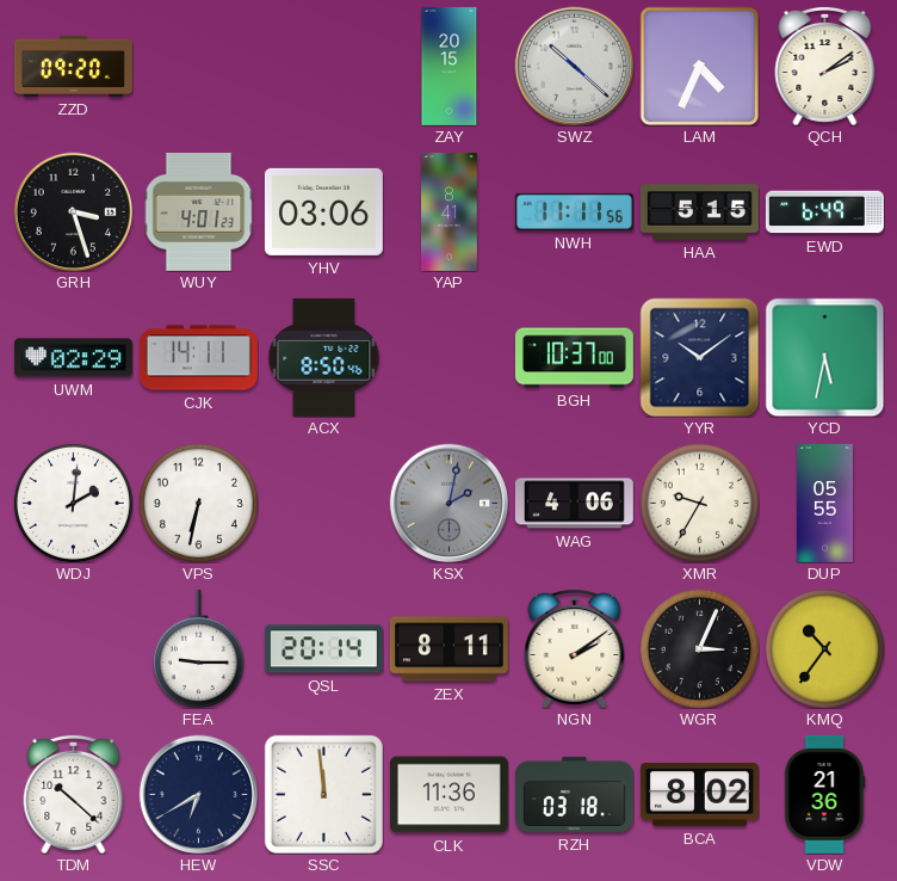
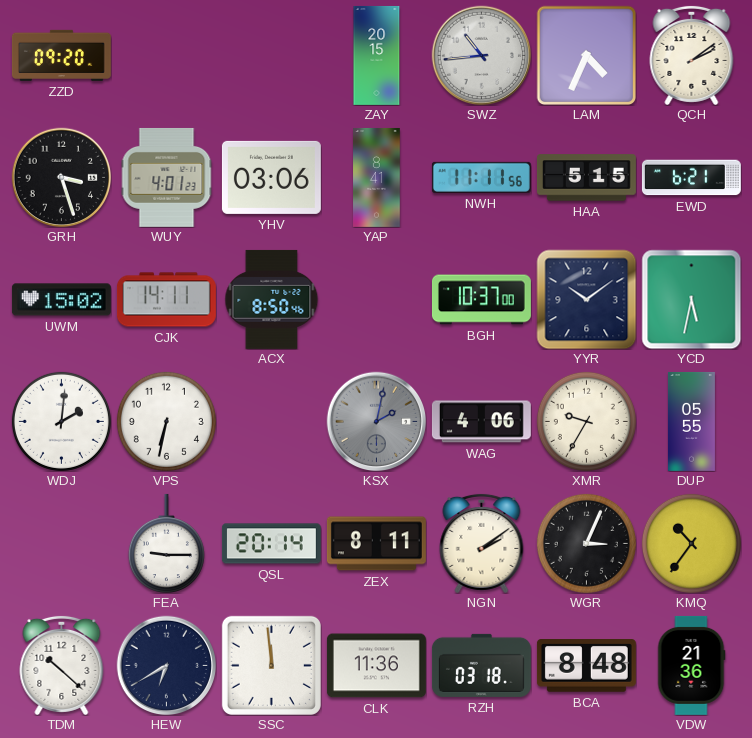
SWZ: 10:22 -> 10:44
EWD: 6:49 -> 6:21
UWM: 02:29 -> 15:02
BCA: 8:02 -> 8:48
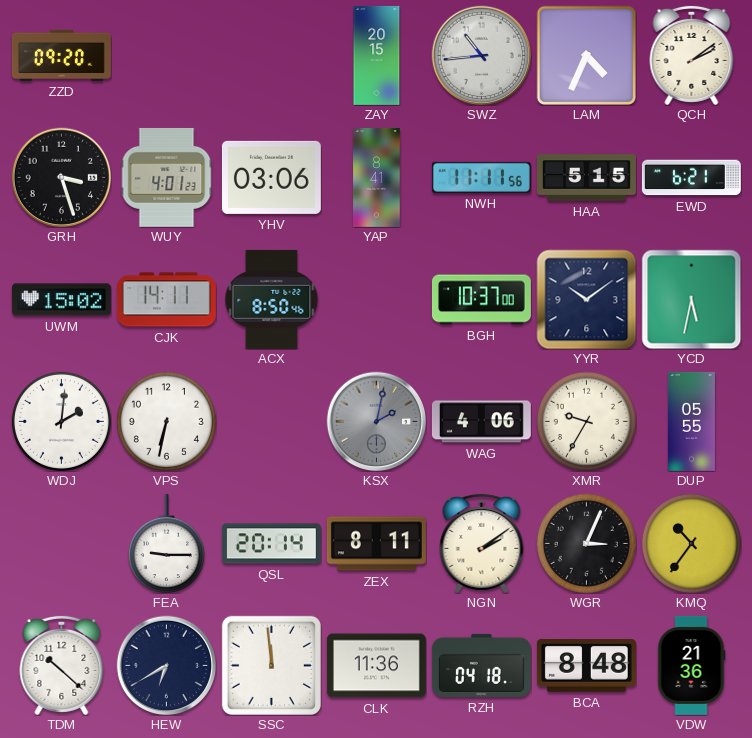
RZH: 03:18 -> 04:18
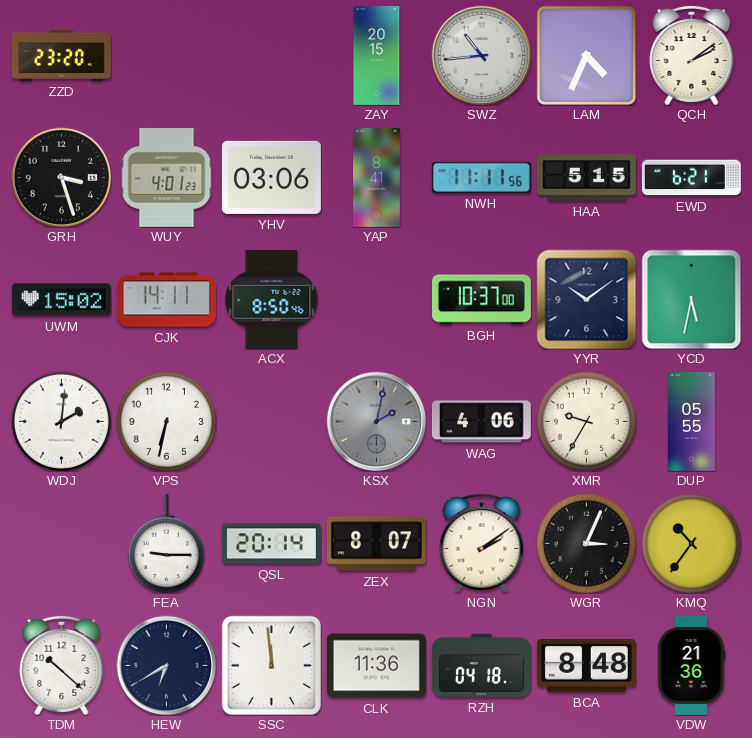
ZZD: 09:20 -> 23:20
ZEX: 8:11 -> 8:07
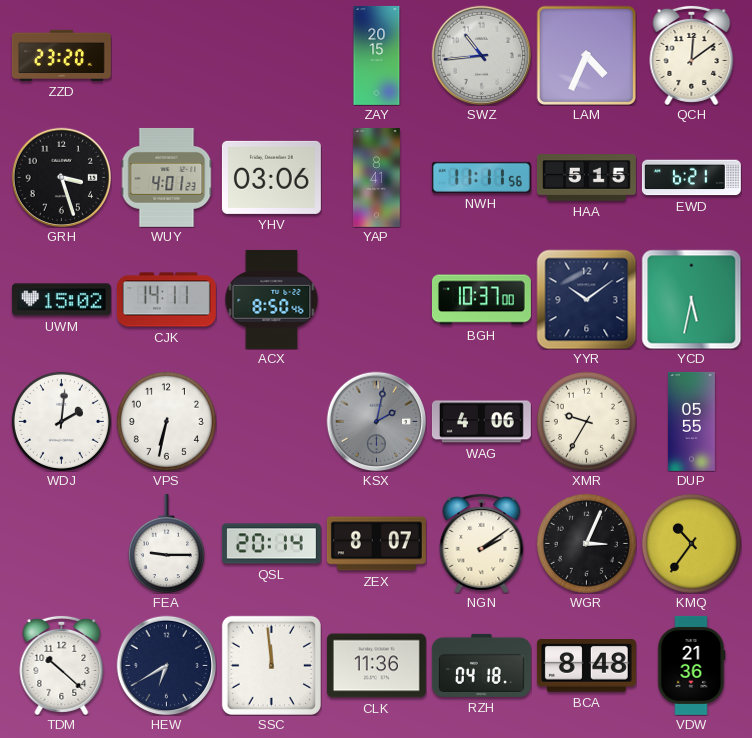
QCH: 2:09 -> 12:09
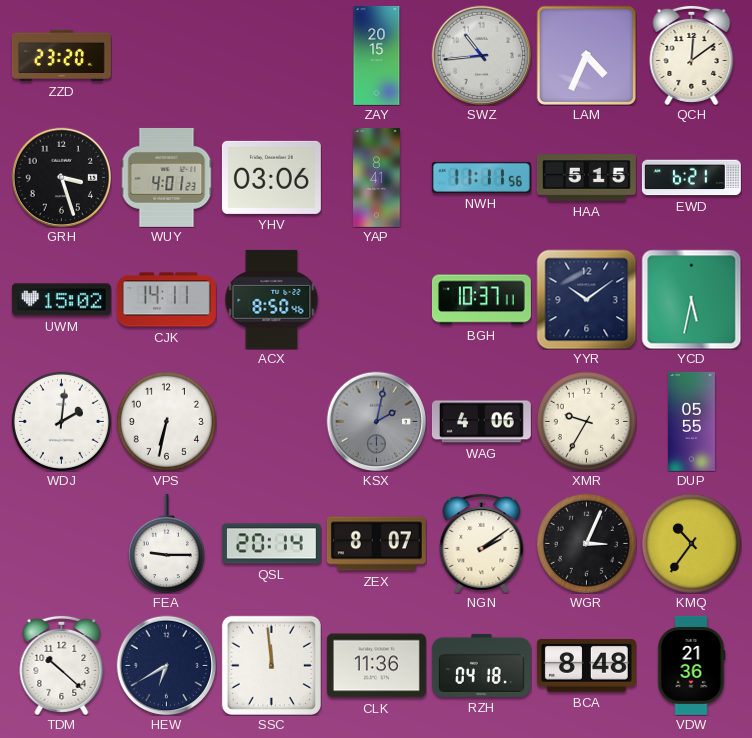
BGH: 10:37:00 -> 10:37:11
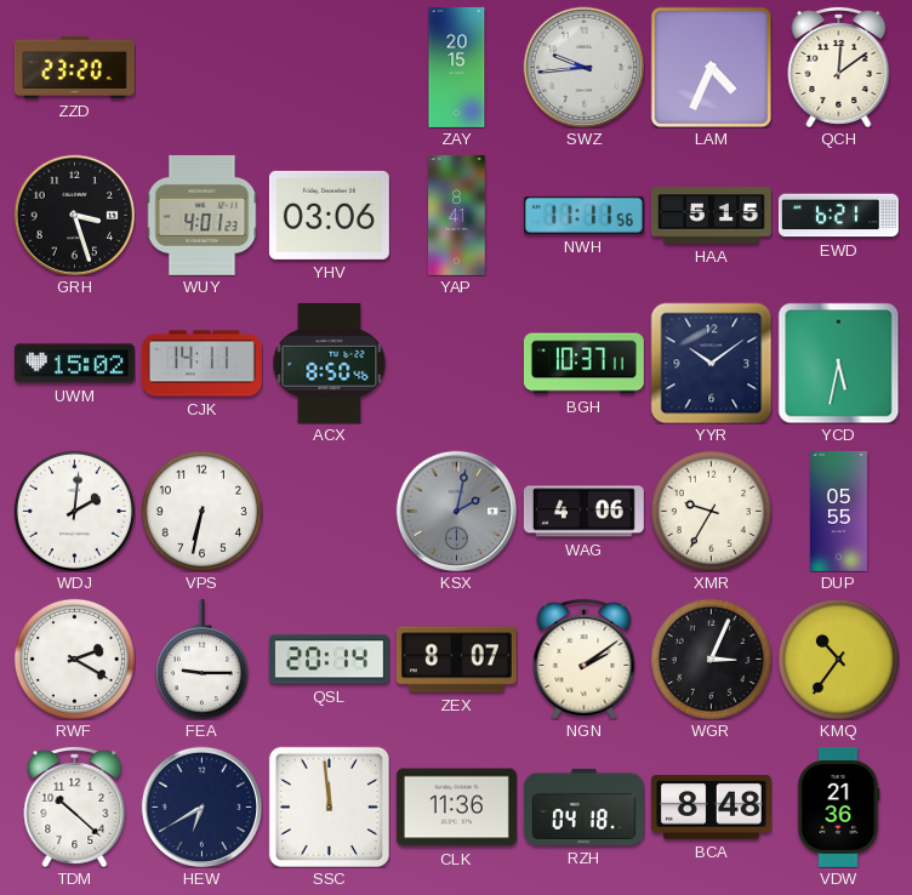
SWZ: 10:44 -> 9:44
RWF: none -> 2:20
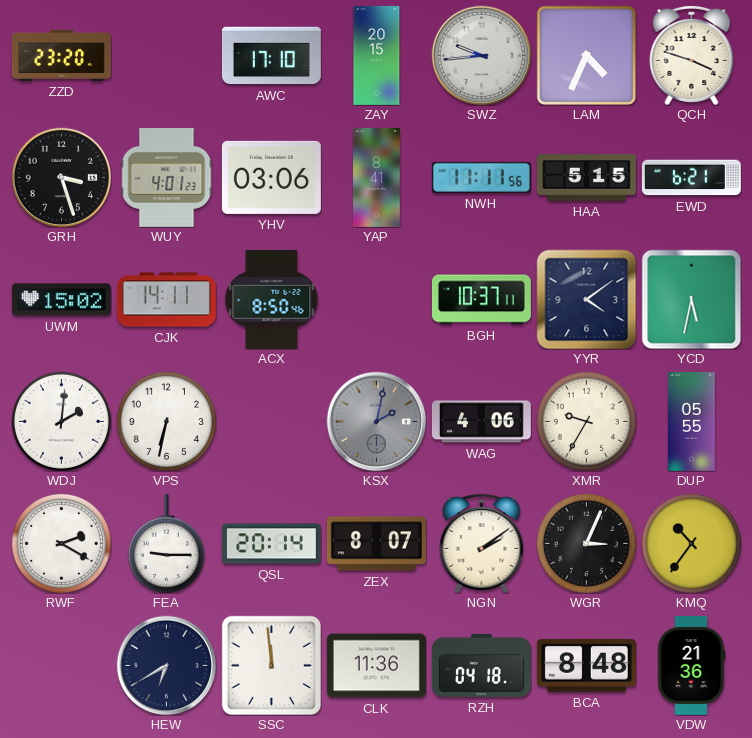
AWC: none -> 17:10
QCH: 12:09 -> 3:48
YYR: 10:09 -> 4:09
TDM: 10:22 -> none
